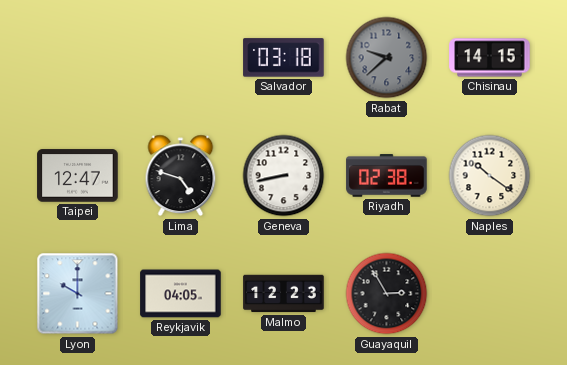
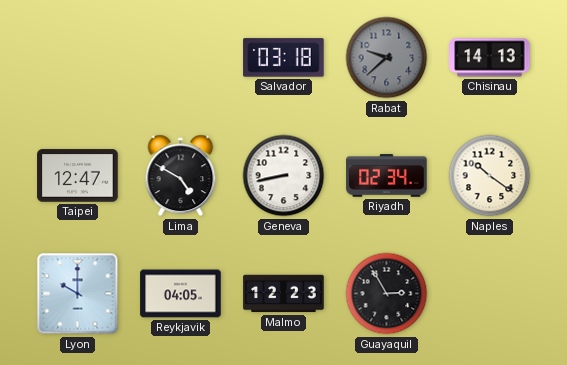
Chisinau: 14:15 -> 14:13
Lima: 4:48 -> 4:50
Riyadh: 02:38 -> 02:34
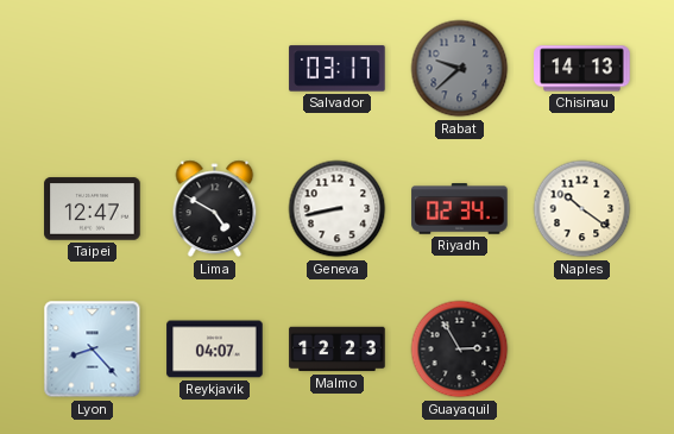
Salvador: 03:18 -> 03:17
Lyon: 10:00 -> 8:23
Reykjavik: 04:05 -> 04:07
